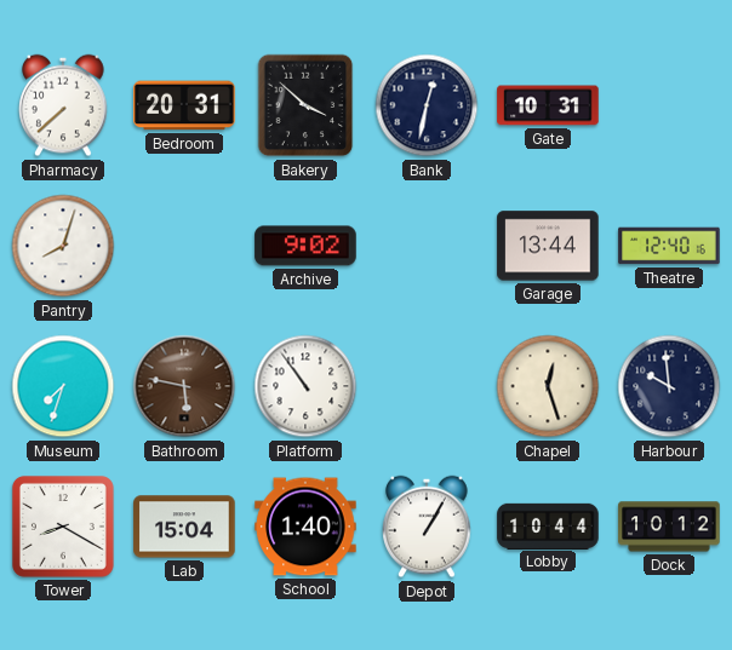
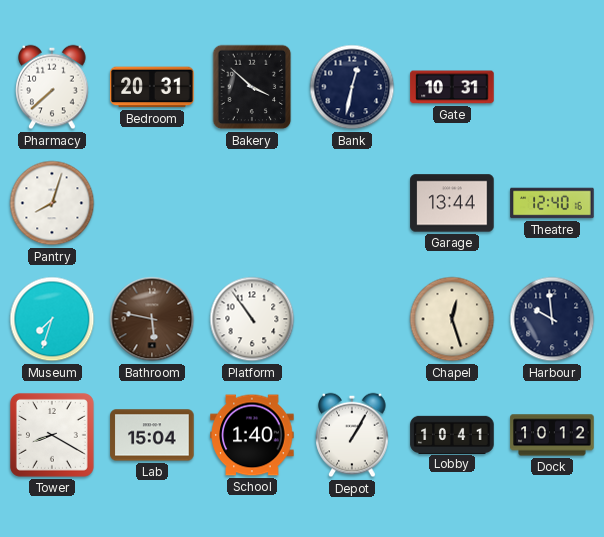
Archive: 9:02 -> none
Lobby: 10:44 -> 10:41
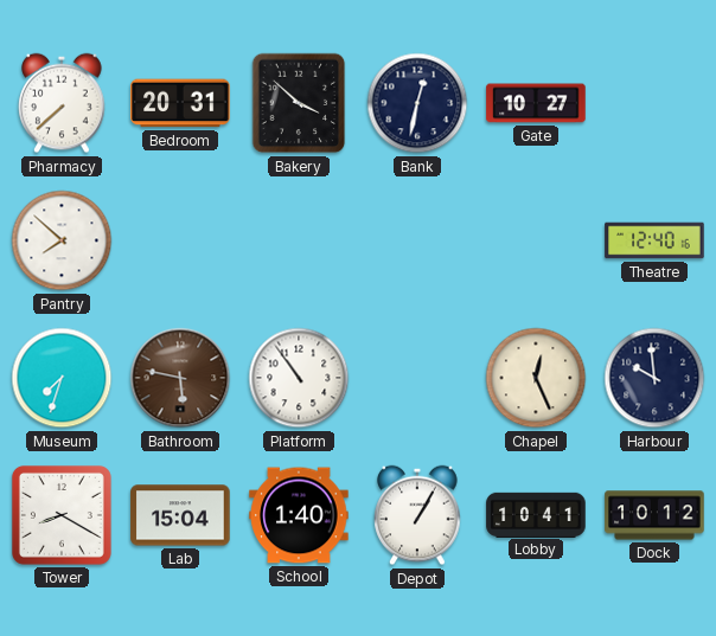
Gate: 10:31 -> 10:27
Pantry: 8:03 -> 7:52
Garage: 13:44 -> none
Chapel: 12:27 -> 12:26
